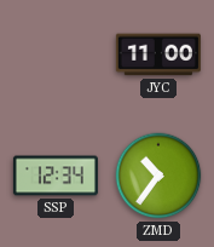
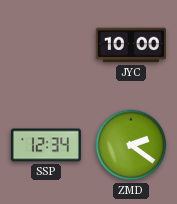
JYC: 11:00 -> 10:00
ZMD: 10:36 -> 2:21
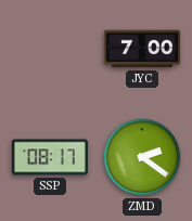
JYC: 10:00 -> 7:00
SSP: 12:34 -> 08:17
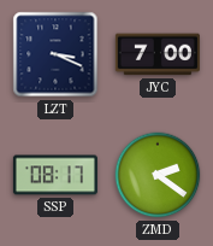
LZT: none -> 3:19
